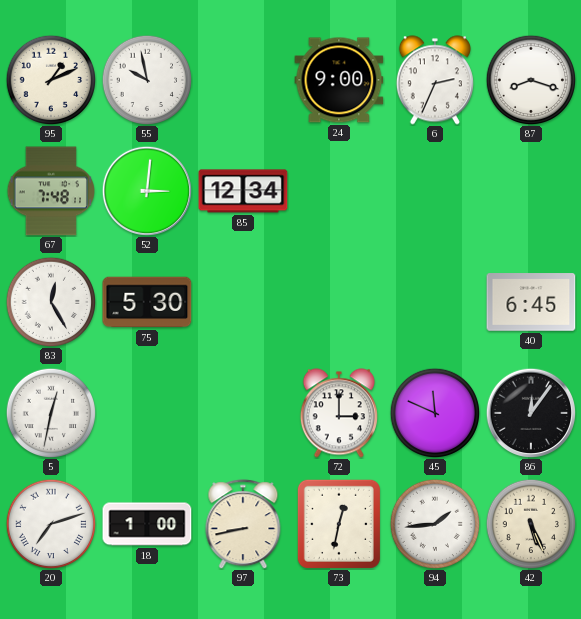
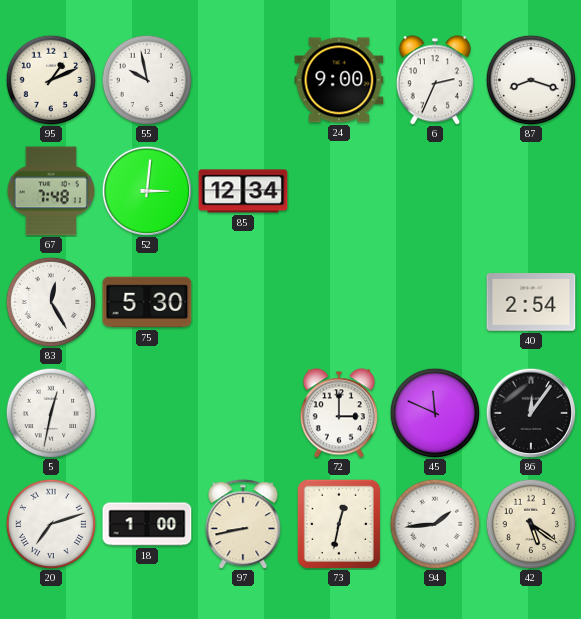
40: 6:45 -> 2:54
42: 5:26 -> 5:21
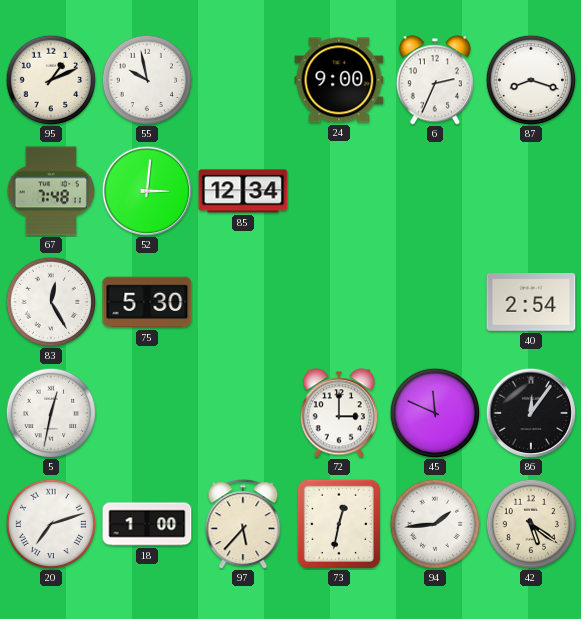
97: 8:43 -> 5:37
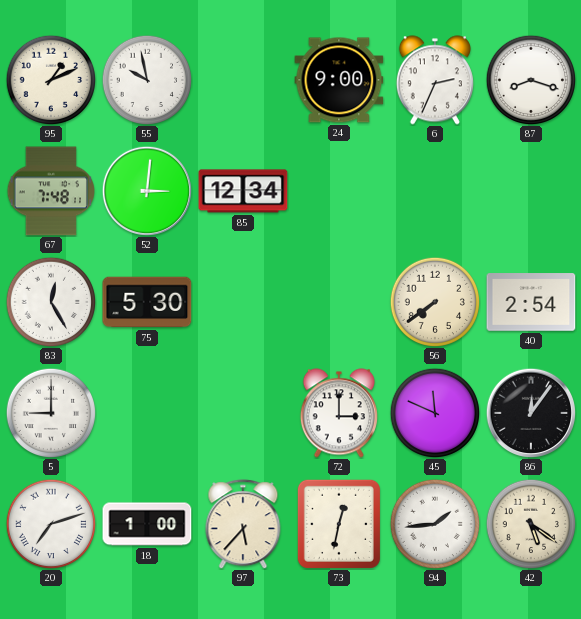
56: none -> 7:39
5: 12:32 -> 9:00
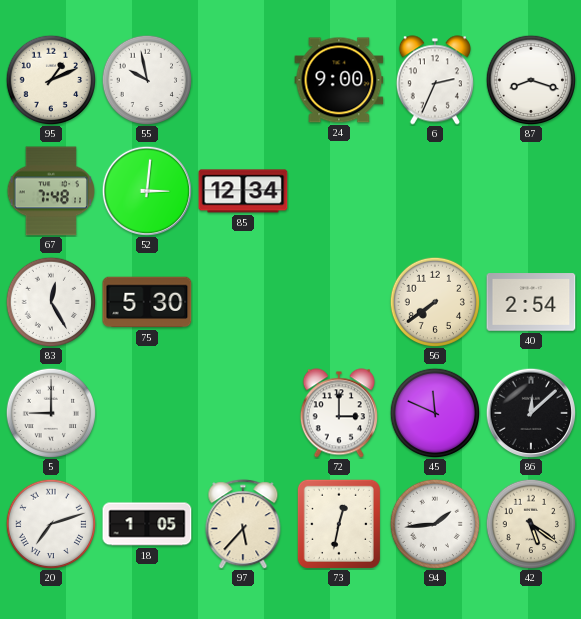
86: 12:06 -> 12:08
18: 1:00 -> 1:05
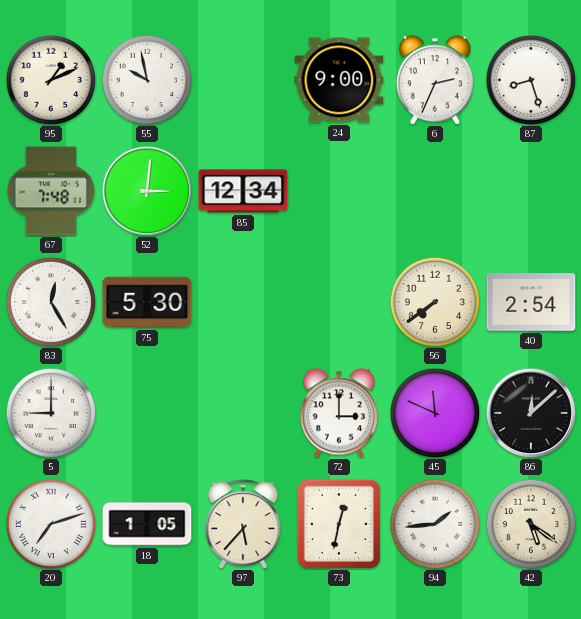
87: 8:18 -> 8:27
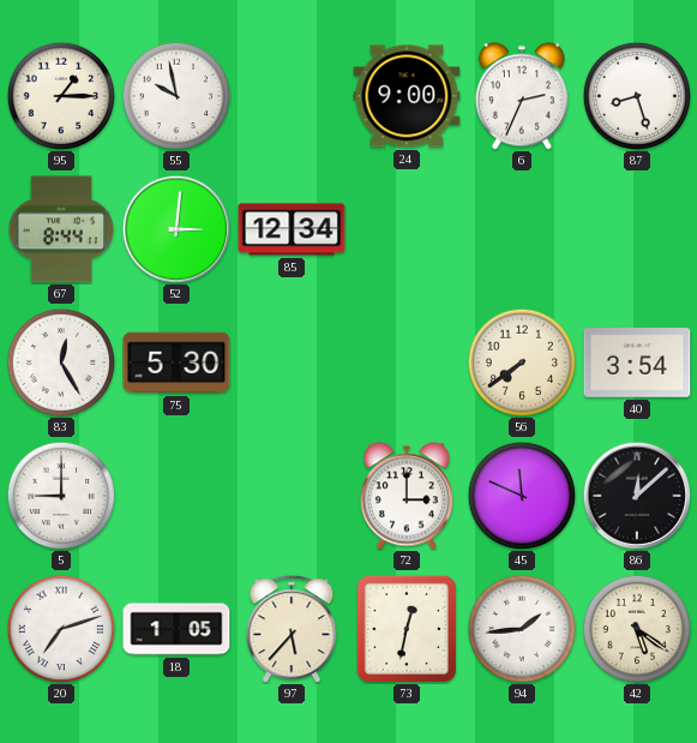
95: 1:11 -> 1:15
67: 7:48 -> 8:44
40: 2:54 -> 3:54
